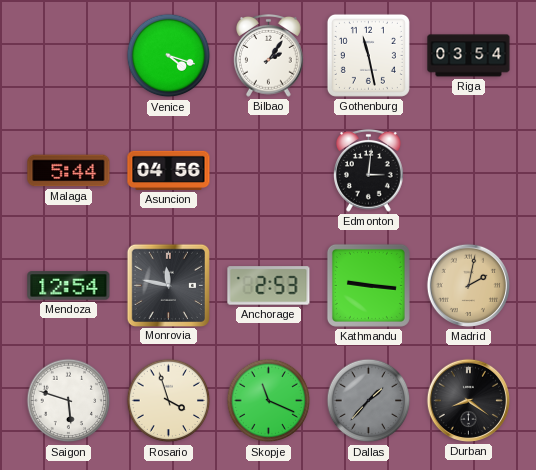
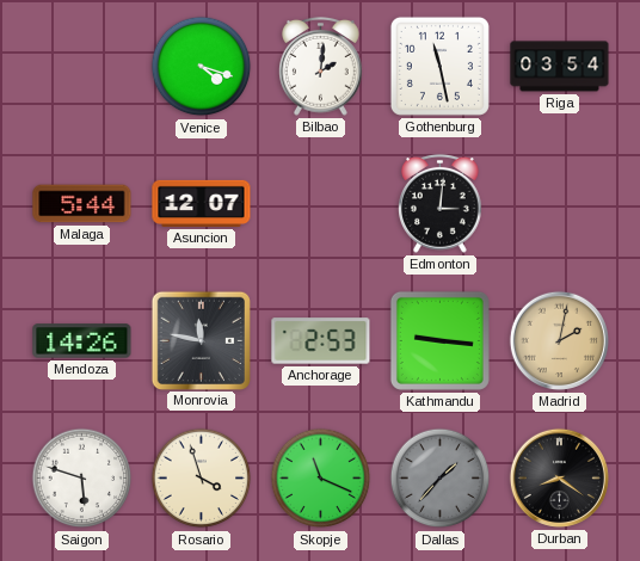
Bilbao: 2:06 -> 2:01
Asuncion: 04:56 -> 12:07
Mendoza: 12:54 -> 14:26
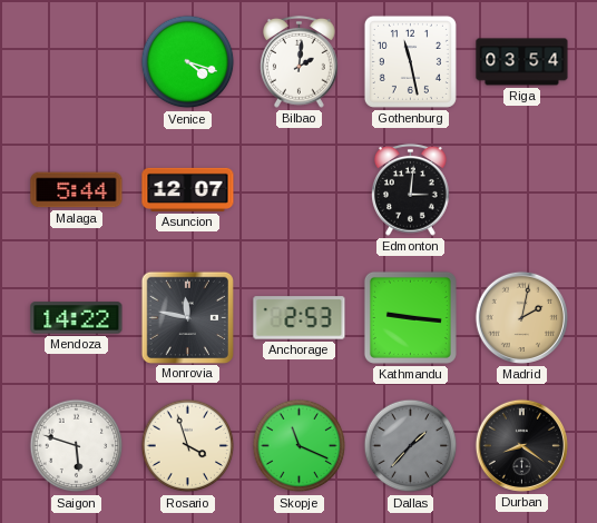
Mendoza: 14:26 -> 14:22
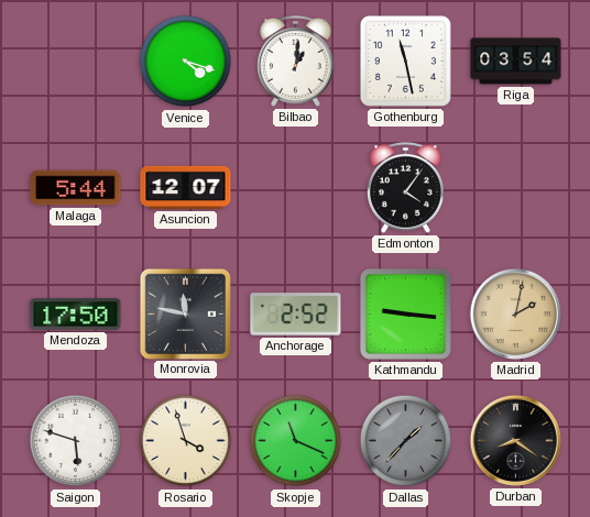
Bilbao: 2:01 -> 1:01
Edmonton: 3:01 -> 4:06
Mendoza: 14:22 -> 17:50
Anchorage: 2:53 -> 2:52
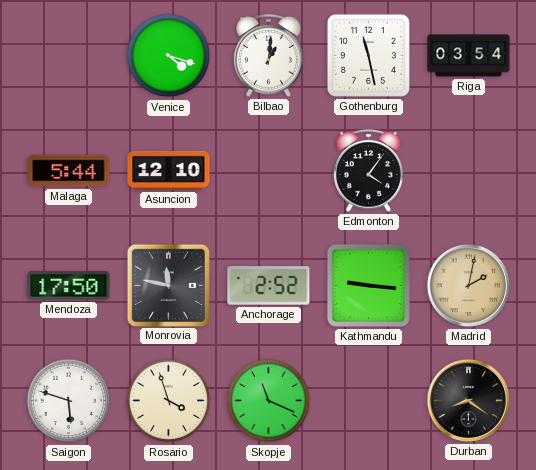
Asuncion: 12:07 -> 12:10
Dallas: 1:37 -> none
